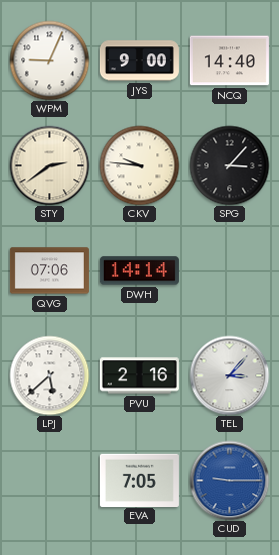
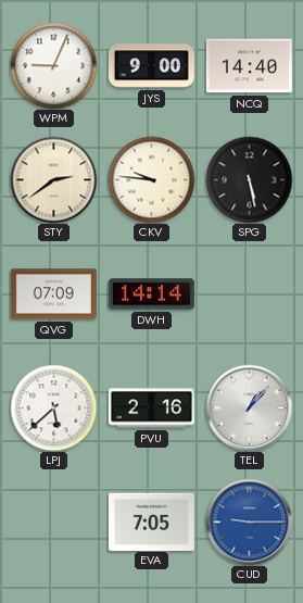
SPG: 3:07 -> 5:28
QVG: 07:06 -> 07:09
TEL: 3:07 -> 1:07
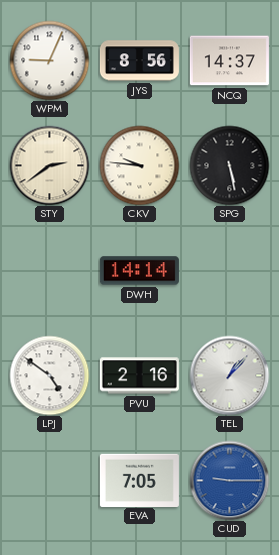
JYS: 9:00 -> 8:56
NCQ: 14:40 -> 14:37
QVG: 07:09 -> none
LPJ: 5:38 -> 4:51
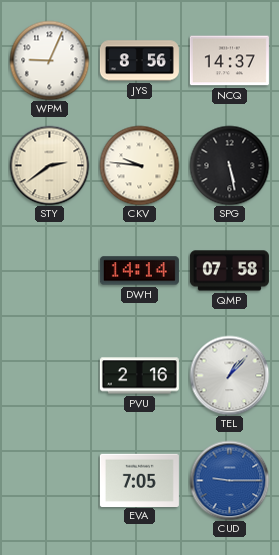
QMP: none -> 07:58
LPJ: 4:51 -> none
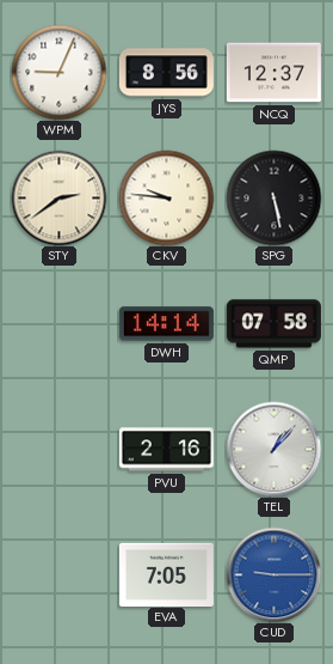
NCQ: 14:37 -> 12:37
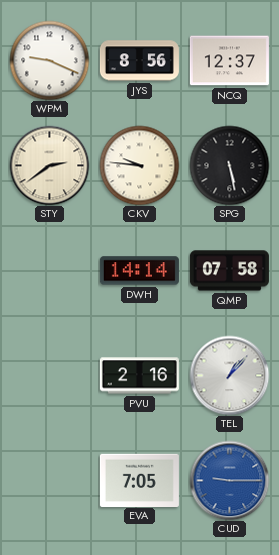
WPM: 9:04 -> 9:19
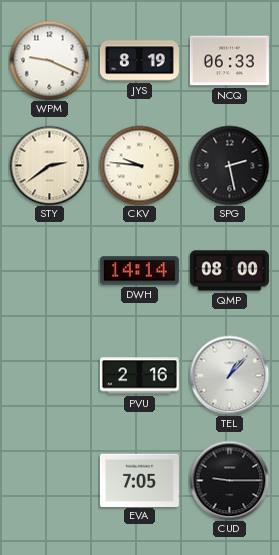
JYS: 8:56 -> 8:19
NCQ: 12:37 -> 06:33
SPG: 5:28 -> 2:28
QMP: 07:58 -> 08:00
CUD dial: blue -> black
